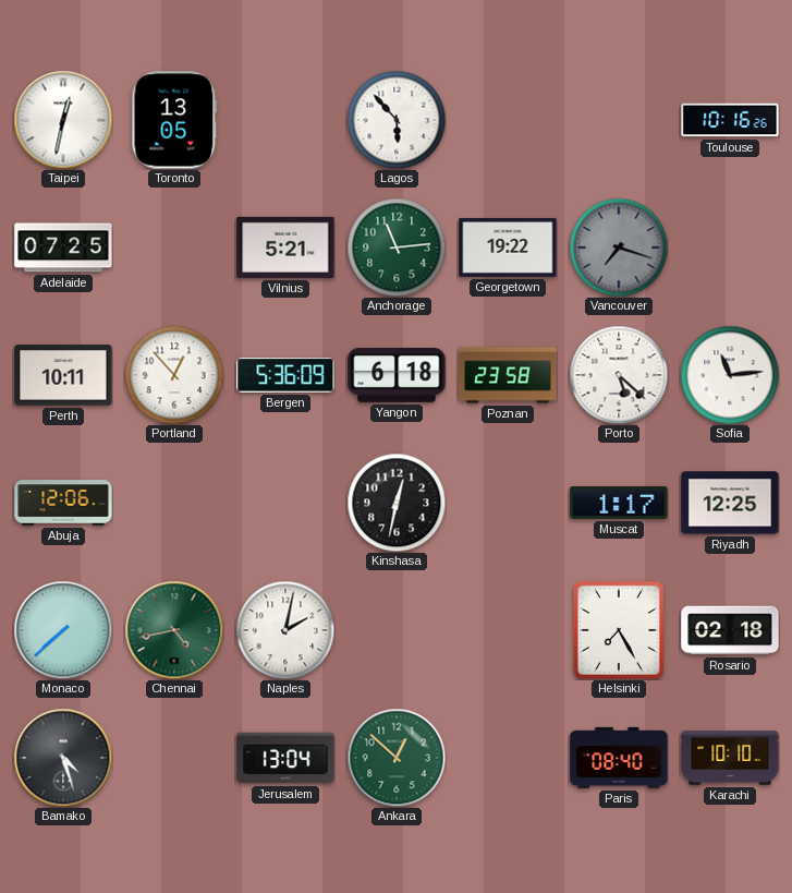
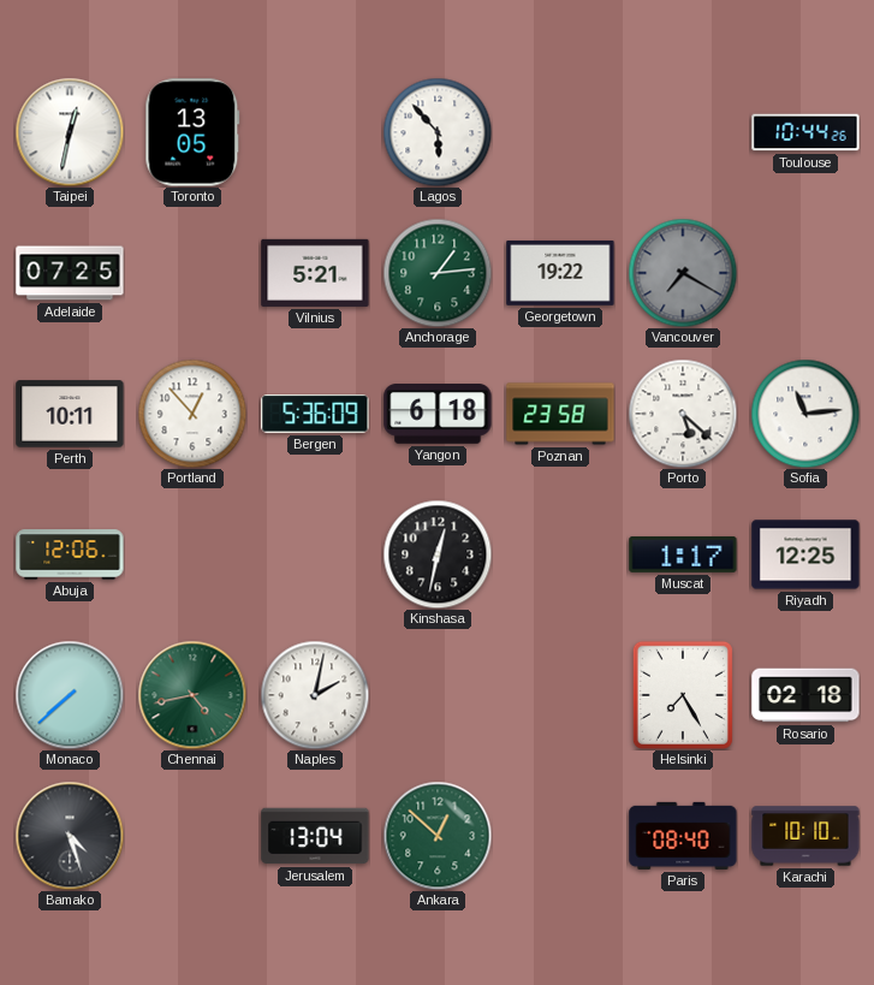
Toulouse: 10:16 -> 10:44
Anchorage: 11:14 -> 1:14
Vancouver: 7:18 -> 7:20
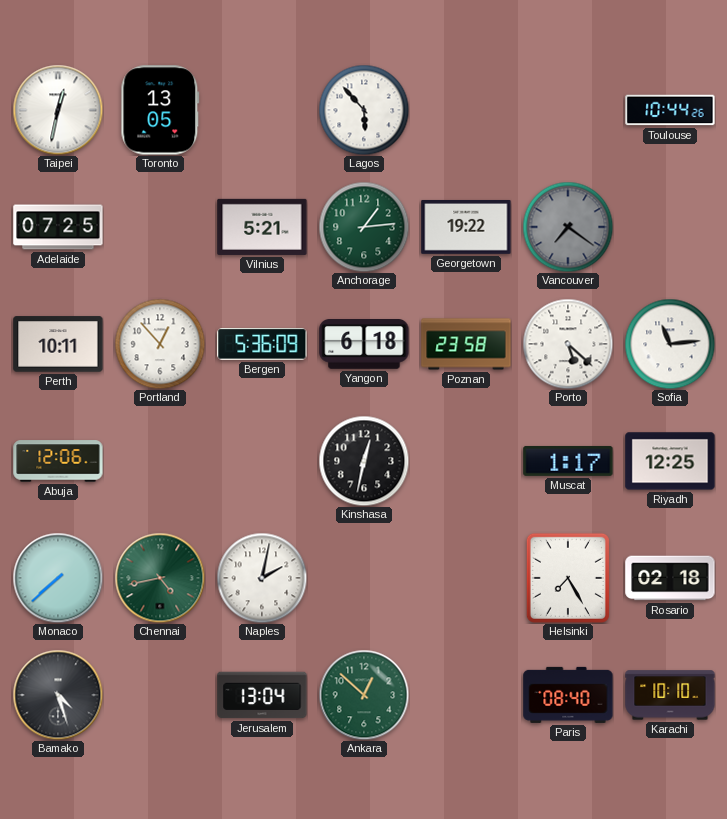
Vancouver: 7:20 -> 7:21
